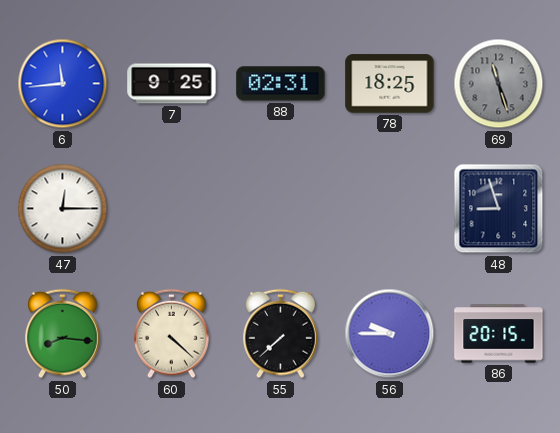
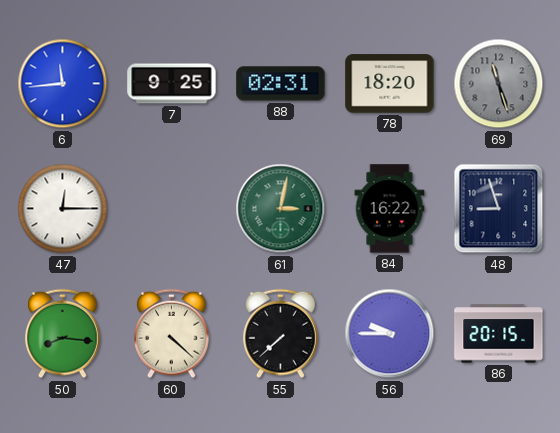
78: 18:25 -> 18:20
61: none -> 3:02
84: none -> 16:22
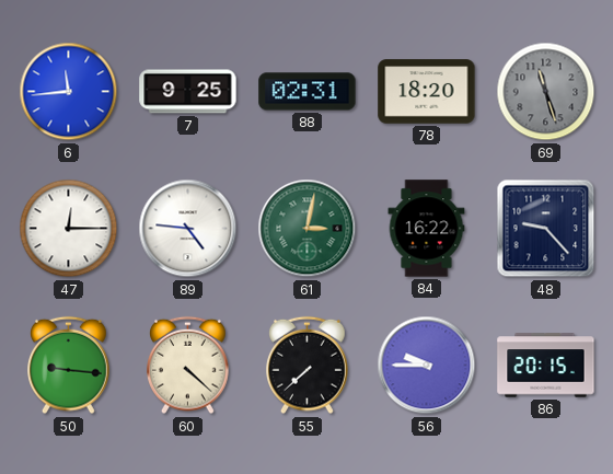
89: none -> 4:46
48: 8:57 -> 9:23
50: 8:16 -> 9:16
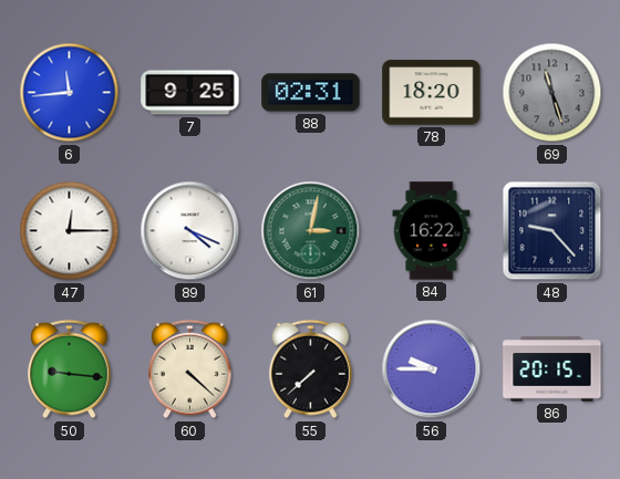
89: 4:46 -> 4:19
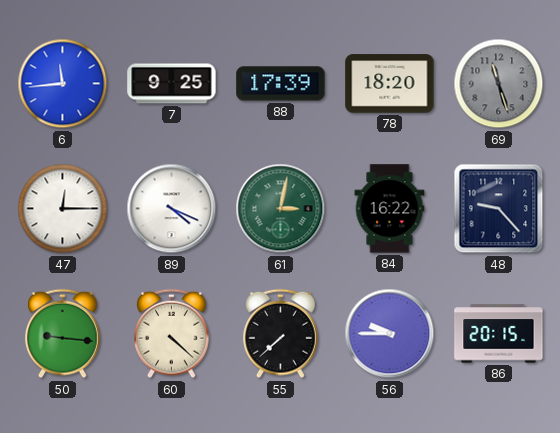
88: 02:31 -> 17:39
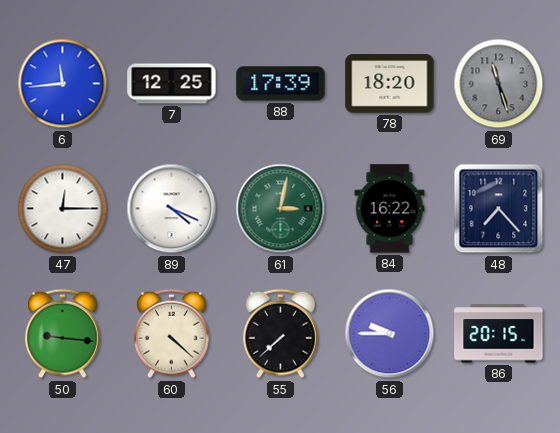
7: 9:25 -> 12:25
48: 9:23 -> 7:23
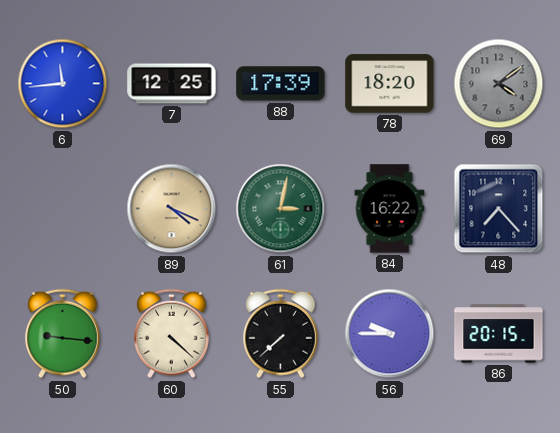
69: 11:27 -> 4:09
47: 12:15 -> none
89 dial: white -> champagne
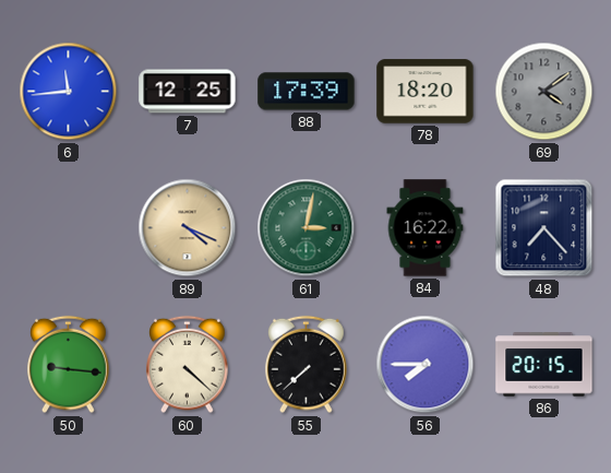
56: 9:45 -> 7:45
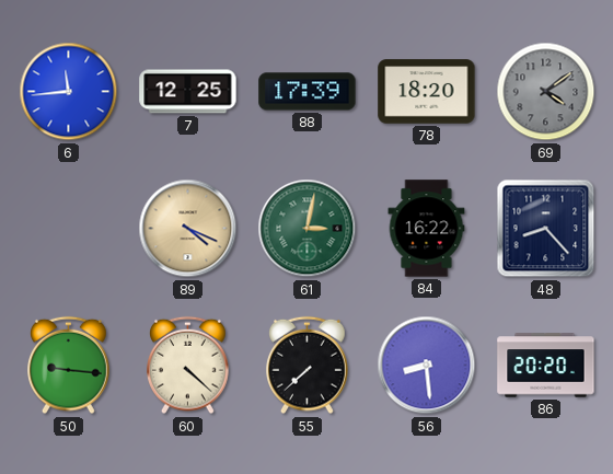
48: 7:23 -> 8:23
56: 7:45 -> 8:29
86: 20:15 -> 20:20
